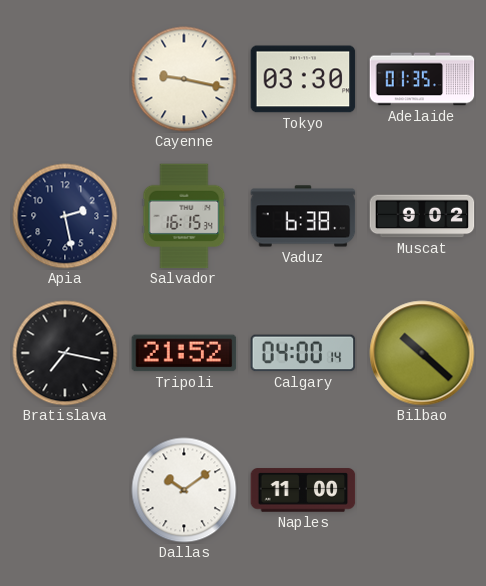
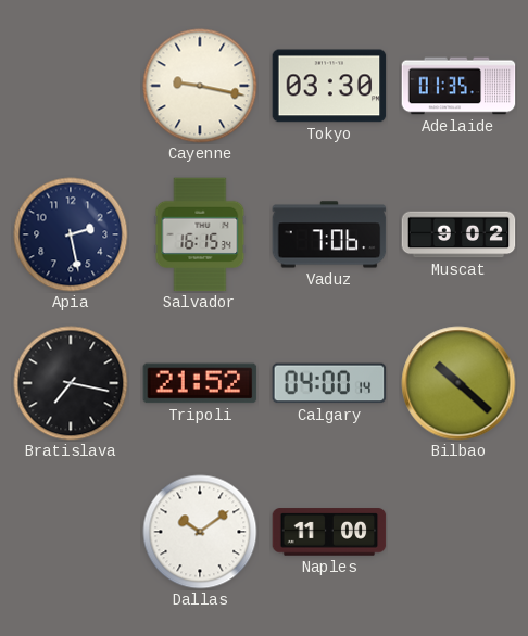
Vaduz: 6:38 -> 7:06
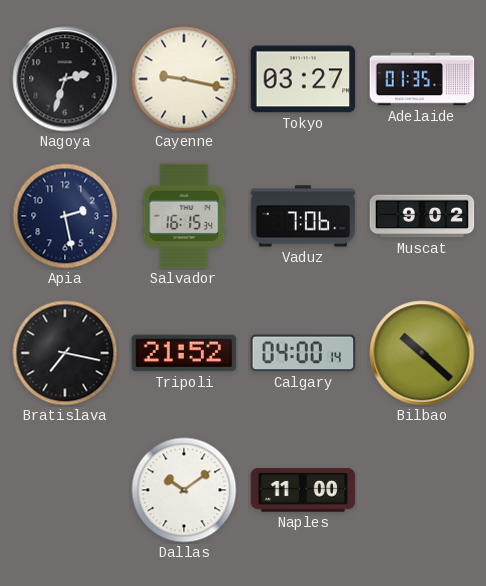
Nagoya: none -> 2:33
Tokyo: 03:30 -> 03:27
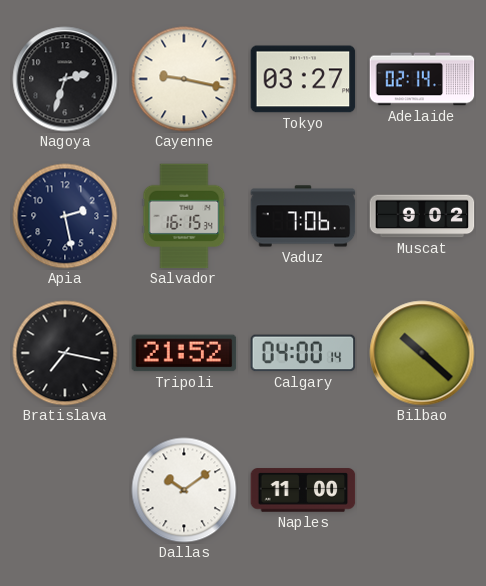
Adelaide: 01:35 -> 02:14
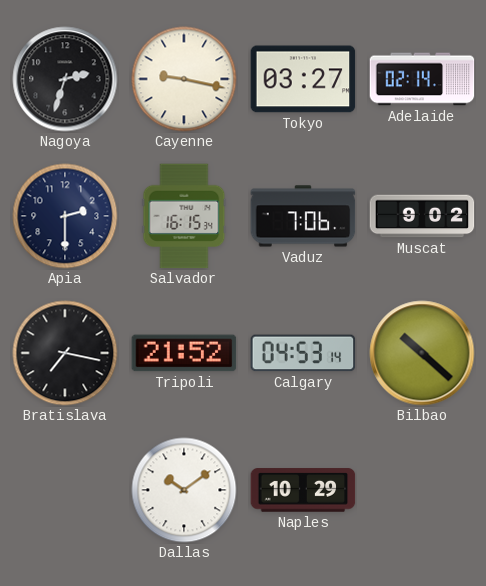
Apia: 2:28 -> 2:30
Calgary: 04:00 -> 04:53
Naples: 11:00 -> 10:29
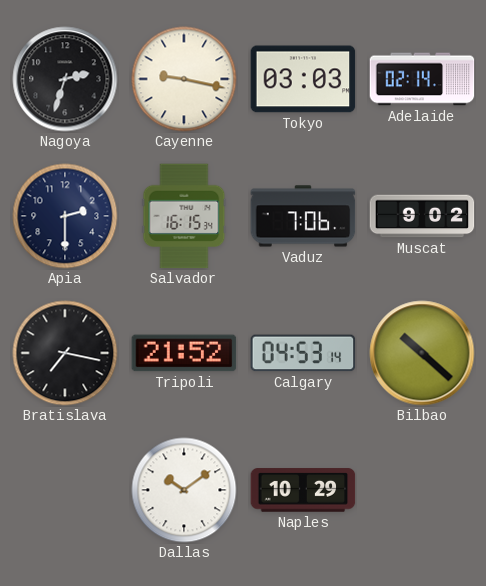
Tokyo: 03:27 -> 03:03
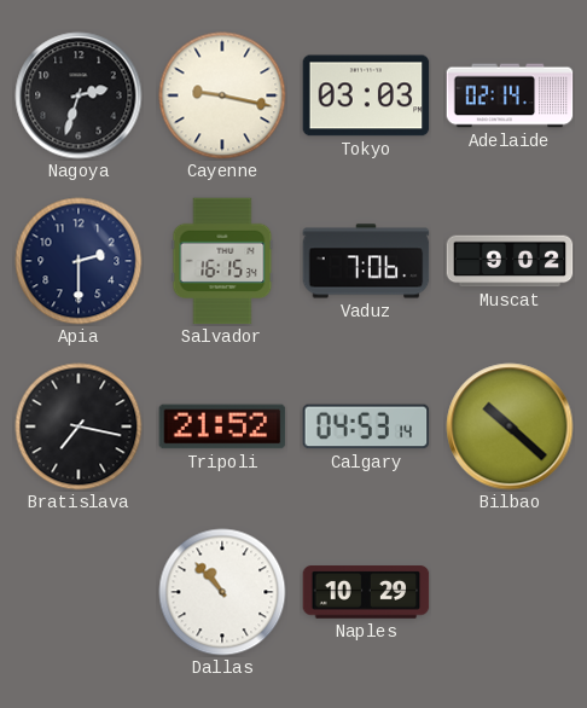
Dallas: 10:09 -> 10:53
